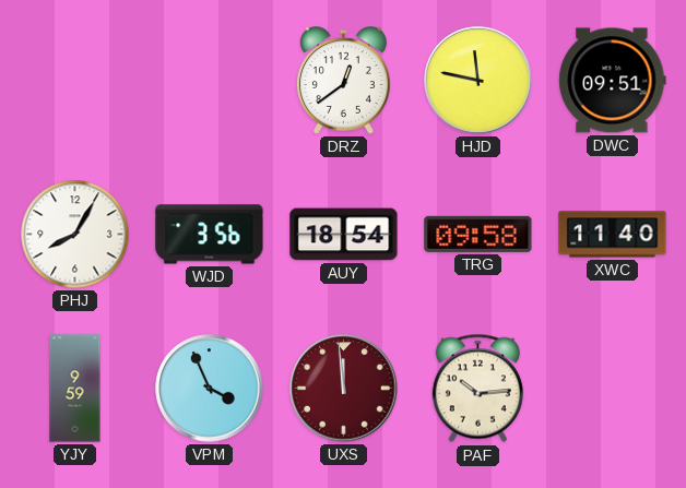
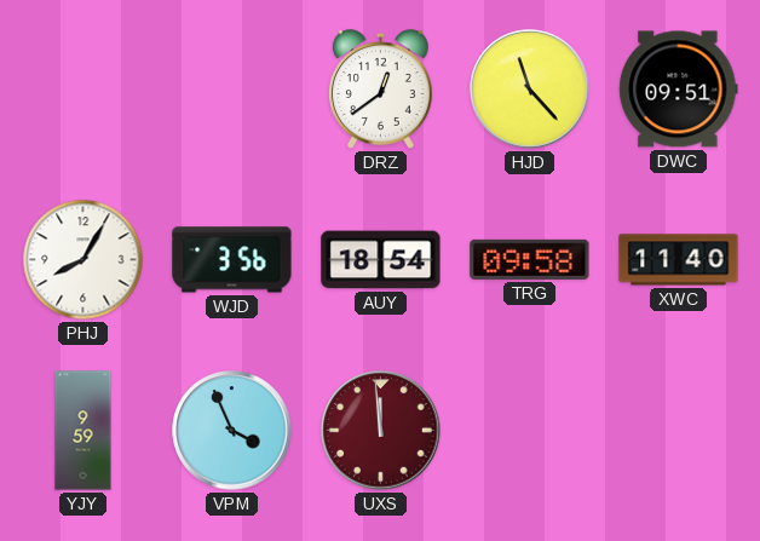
HJD: 11:47 -> 11:23
PAF: 10:14 -> none
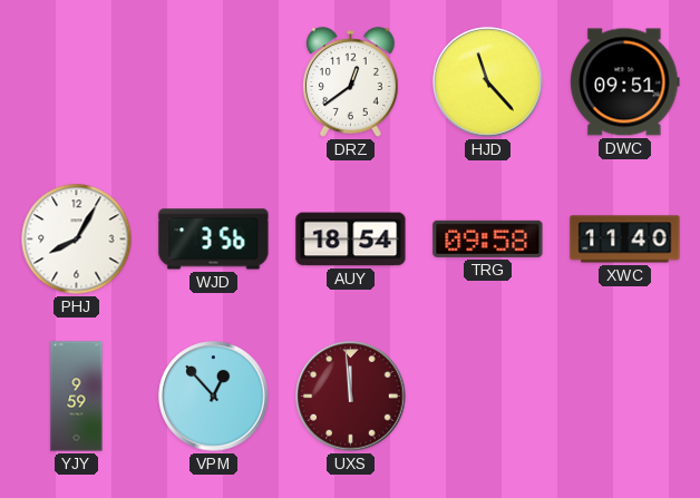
VPM: 3:56 -> 12:53
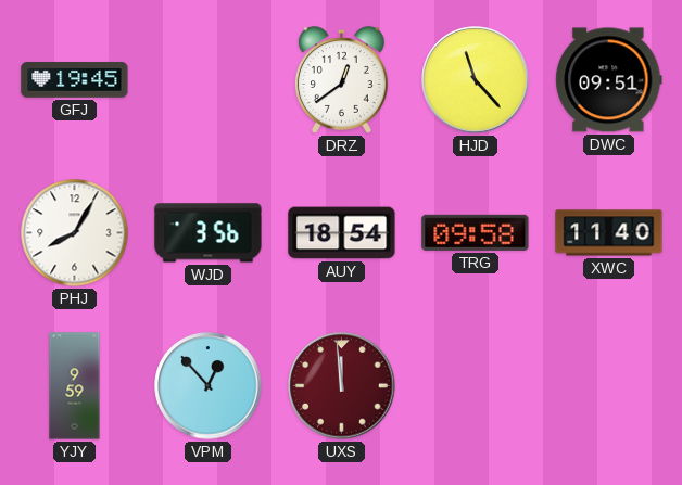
GFJ: none -> 19:45
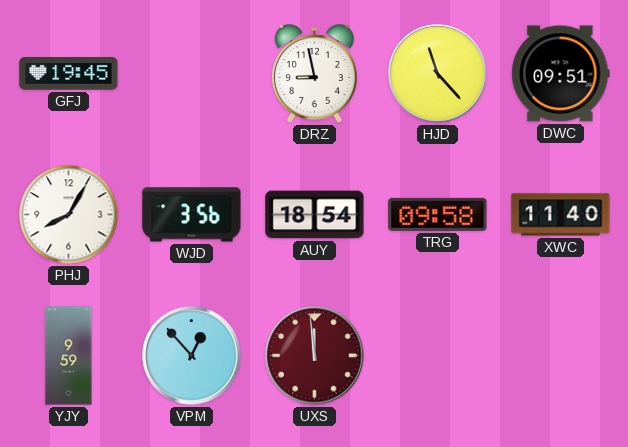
DRZ: 12:39 -> 8:58
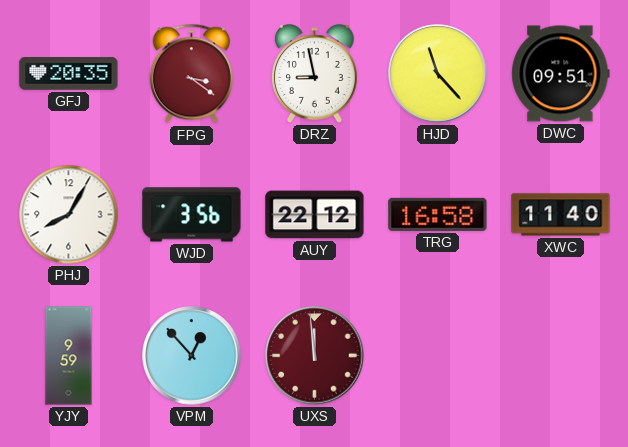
GFJ: 19:45 -> 20:35
FPG: none -> 3:21
AUY: 18:54 -> 22:12
TRG: 09:58 -> 16:58
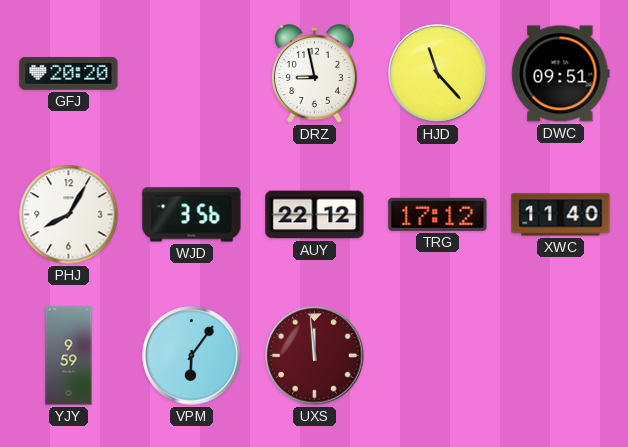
GFJ: 20:35 -> 20:20
FPG: 3:21 -> none
TRG: 16:58 -> 17:12
VPM: 12:53 -> 6:06
